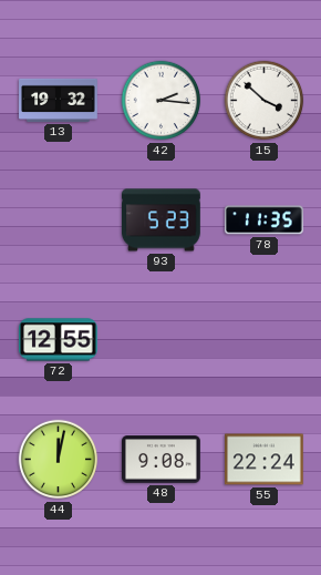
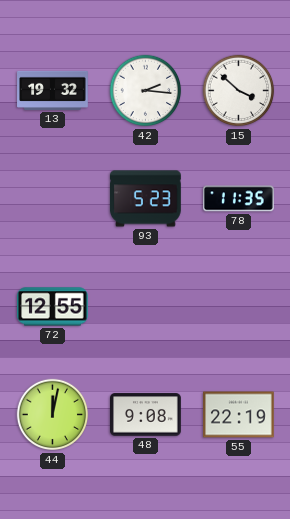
55: 22:24 -> 22:19
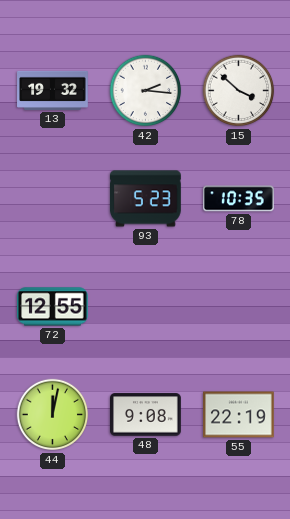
78: 11:35 -> 10:35
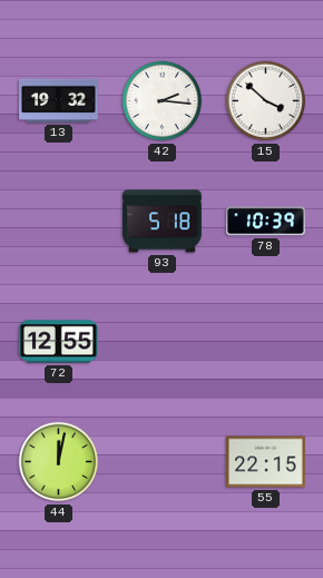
93: 5:23 -> 5:18
78: 10:35 -> 10:39
48: 9:08 -> none
55: 22:19 -> 22:15
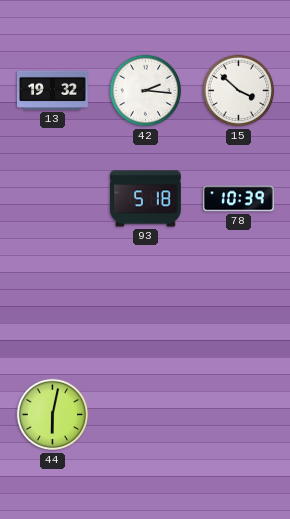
72: 12:55 -> none
44: 12:02 -> 6:02
55: 22:15 -> none
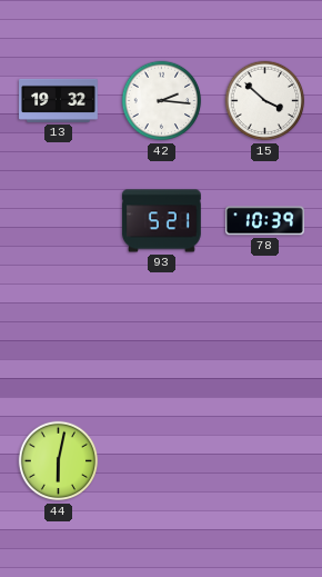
93: 5:18 -> 5:21
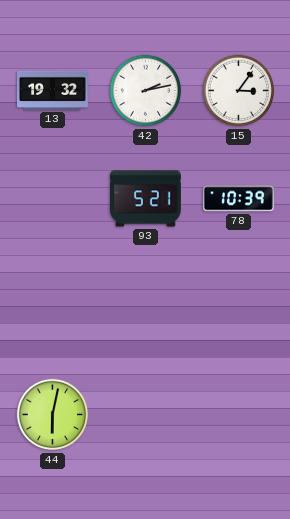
42: 2:16 -> 2:13
15: 3:52 -> 3:06
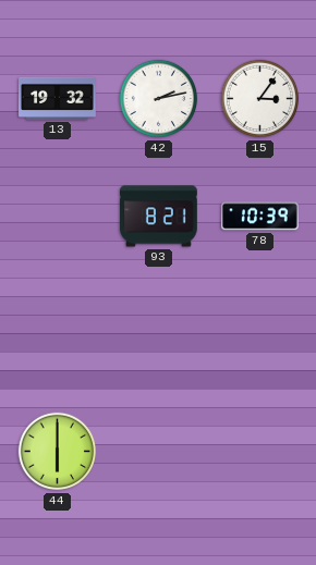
93: 5:21 -> 8:21
44: 6:02 -> 6:00
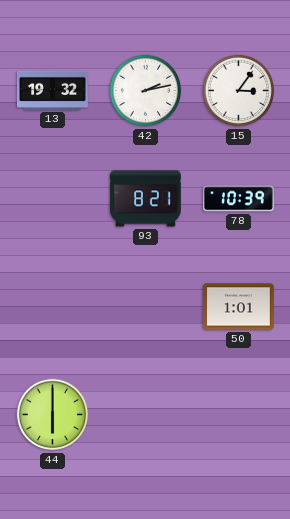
50: none -> 1:01
